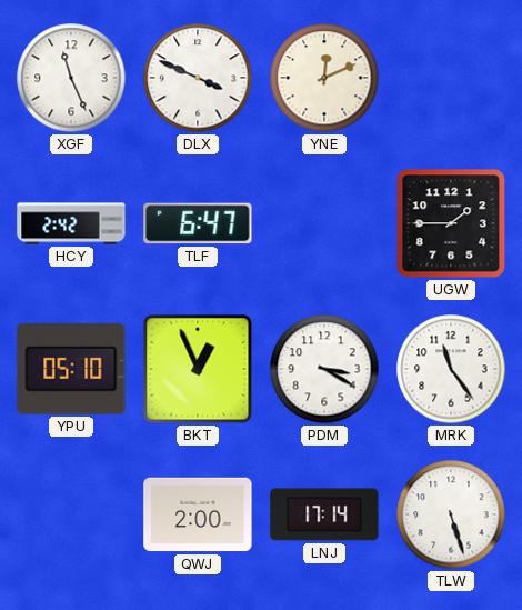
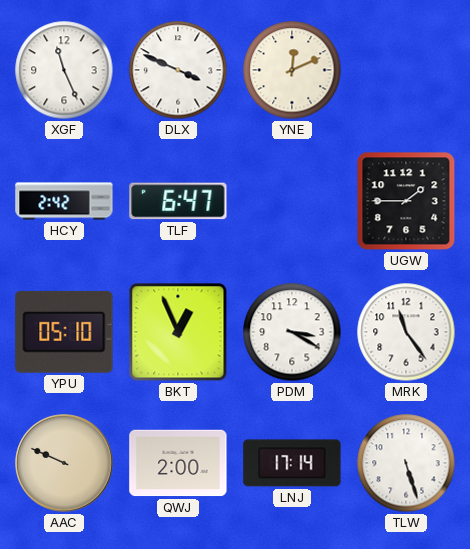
AAC: none -> 9:49
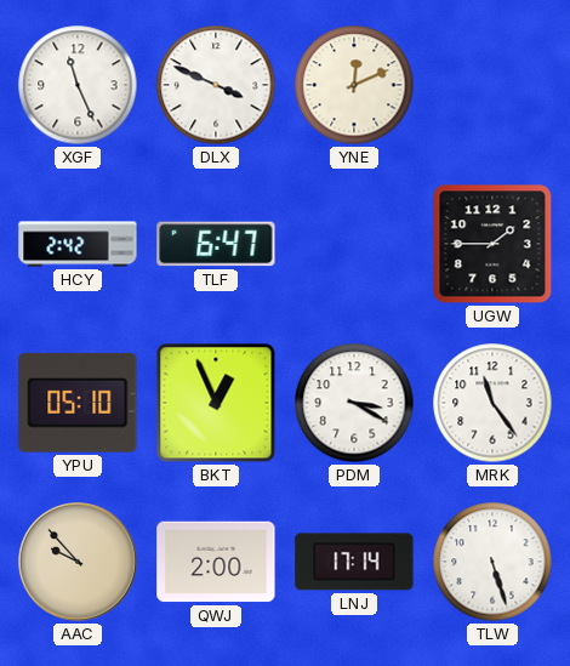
AAC: 9:49 -> 9:53
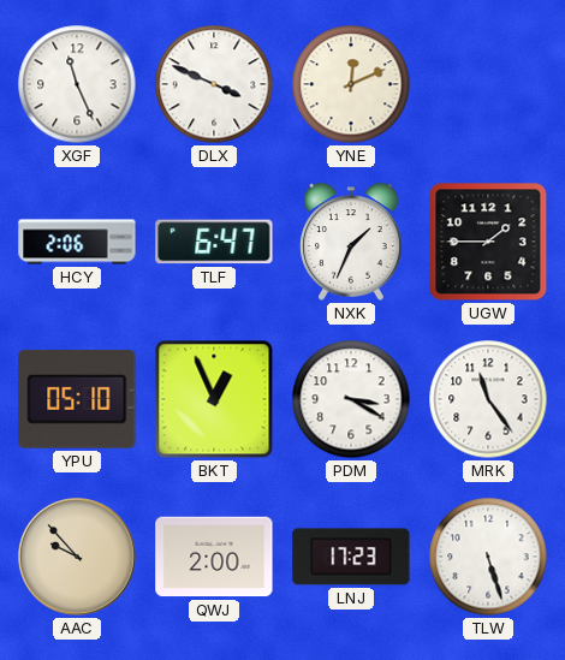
HCY: 2:42 -> 2:06
NXK: none -> 1:34
LNJ: 17:14 -> 17:23
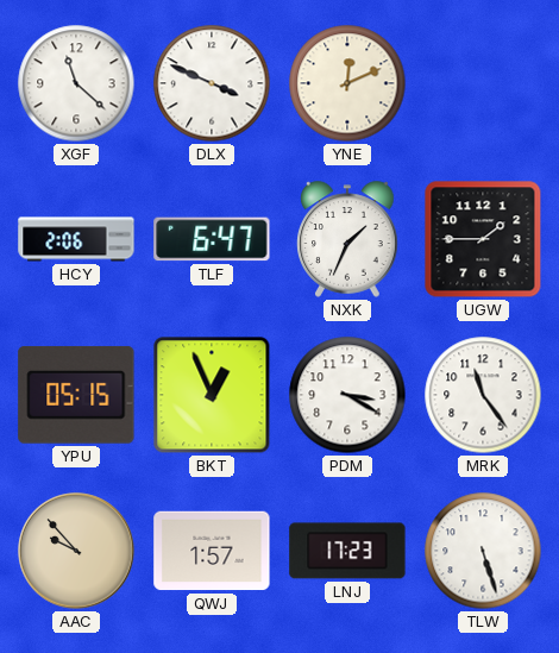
XGF: 11:26 -> 11:22
YPU: 05:10 -> 05:15
QWJ: 2:00 -> 1:57
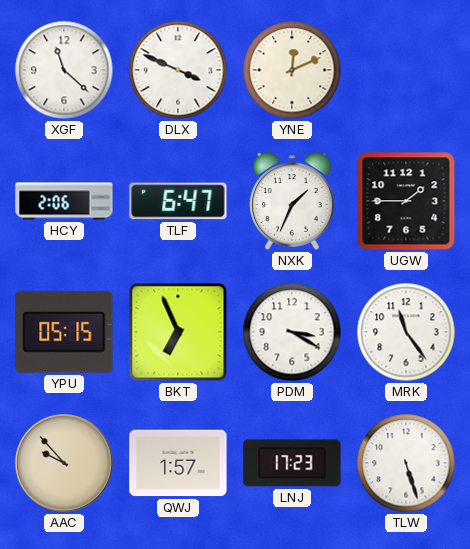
BKT: 12:56 -> 6:56
